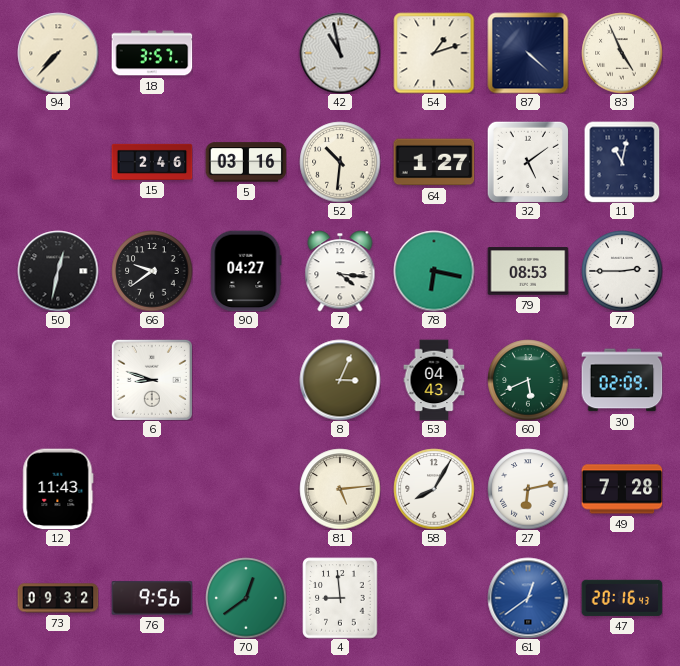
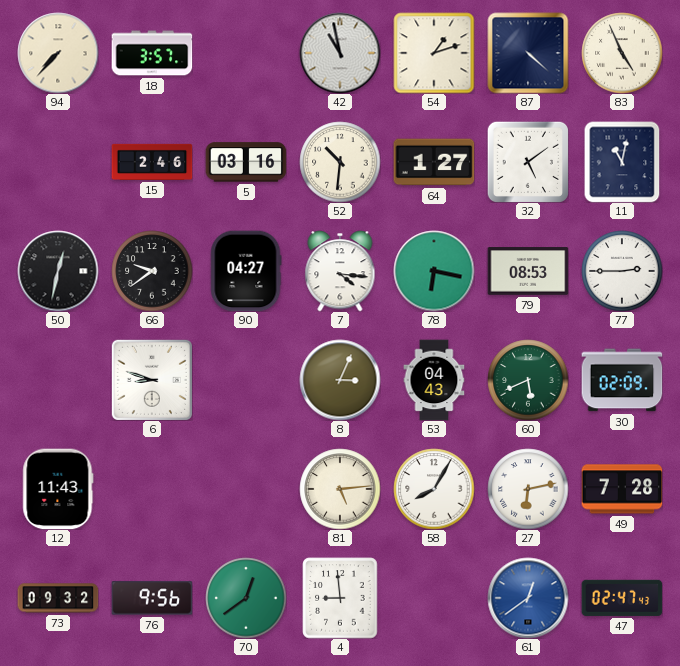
47: 20:16 -> 02:47
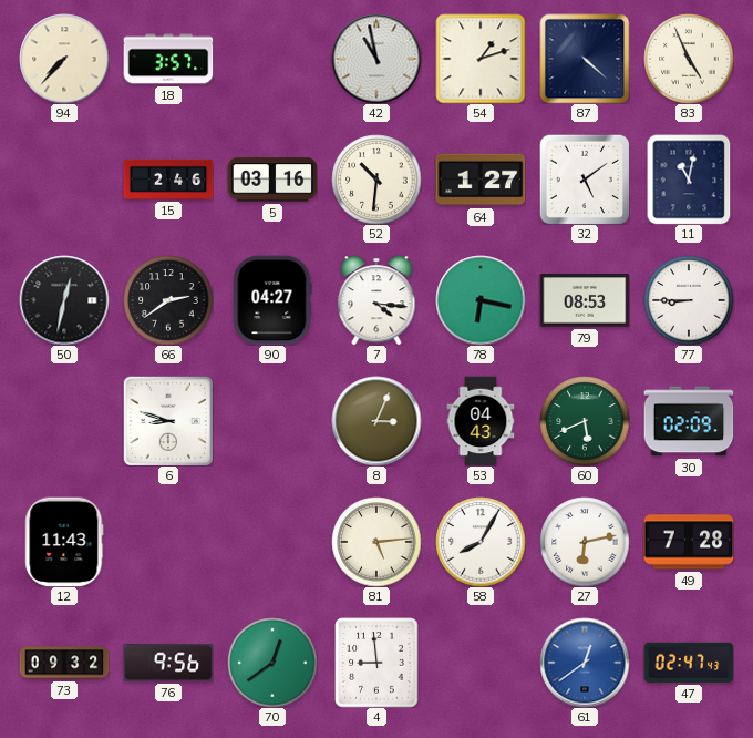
66: 9:39 -> 2:39
77: 2:45 -> 8:45
